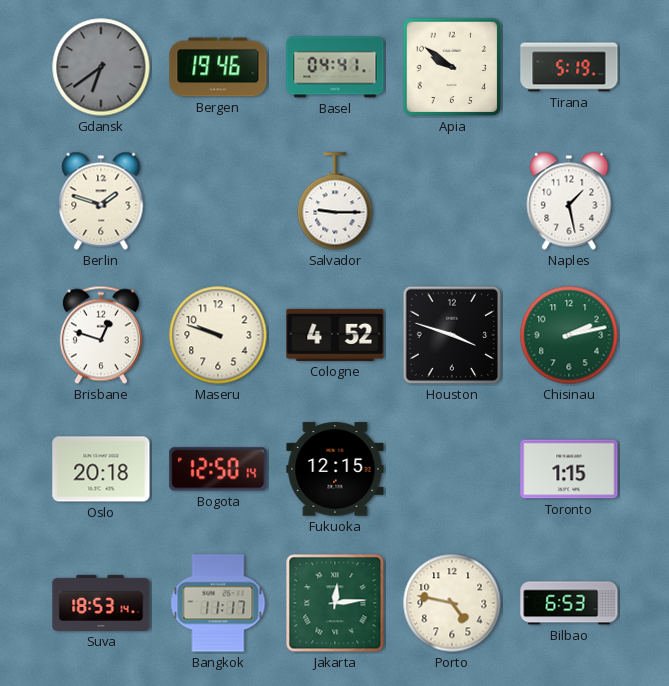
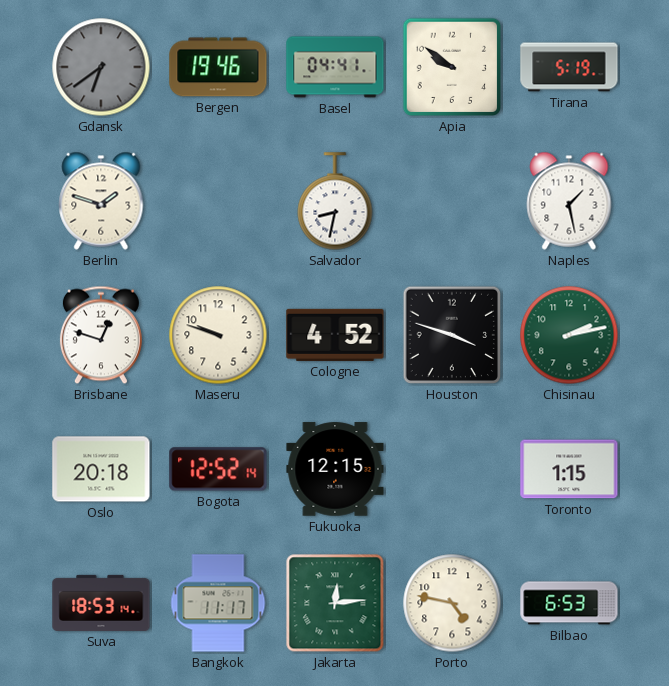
Salvador: 9:15 -> 8:32
Bogota: 12:50 -> 12:52
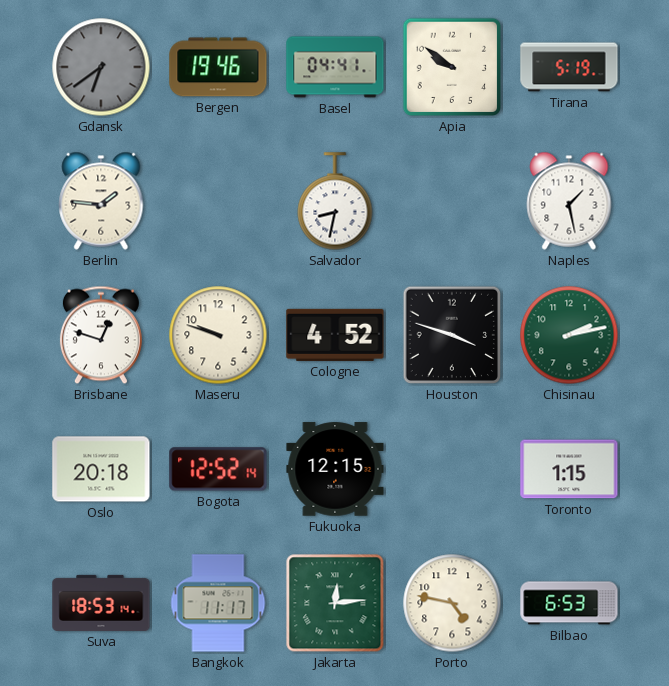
Berlin: 1:48 -> 1:46
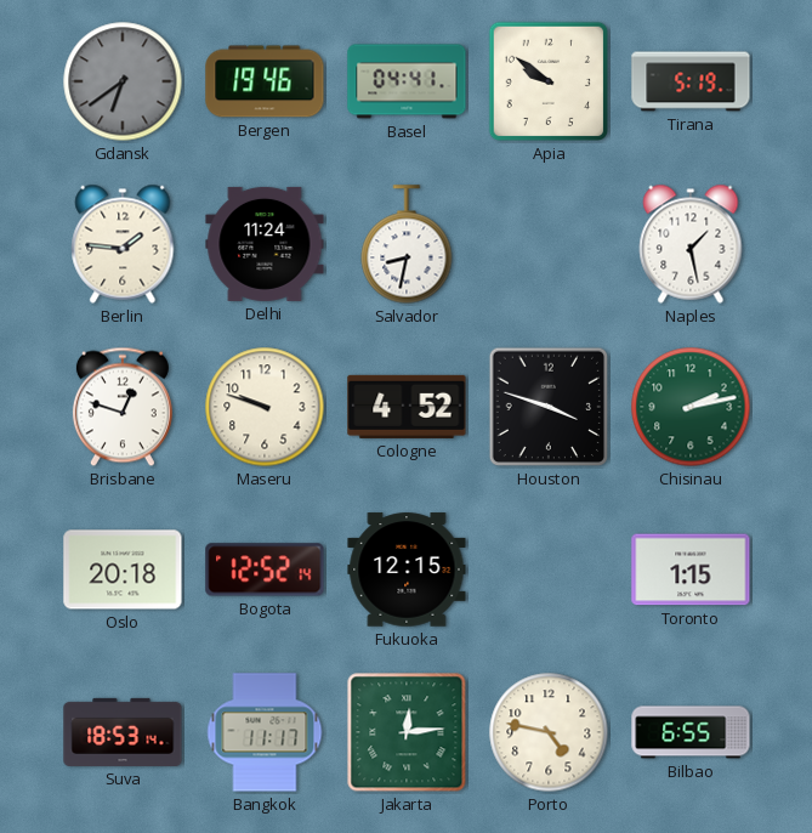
Delhi: none -> 11:24
Bilbao: 6:53 -> 6:55
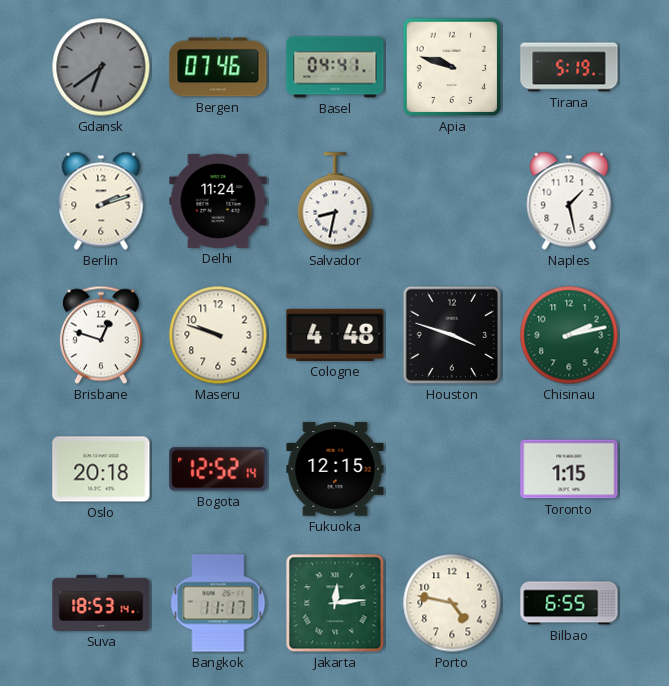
Bergen: 19:46 -> 07:46
Apia: 9:51 -> 9:48
Berlin: 1:46 -> 2:12
Cologne: 4:52 -> 4:48
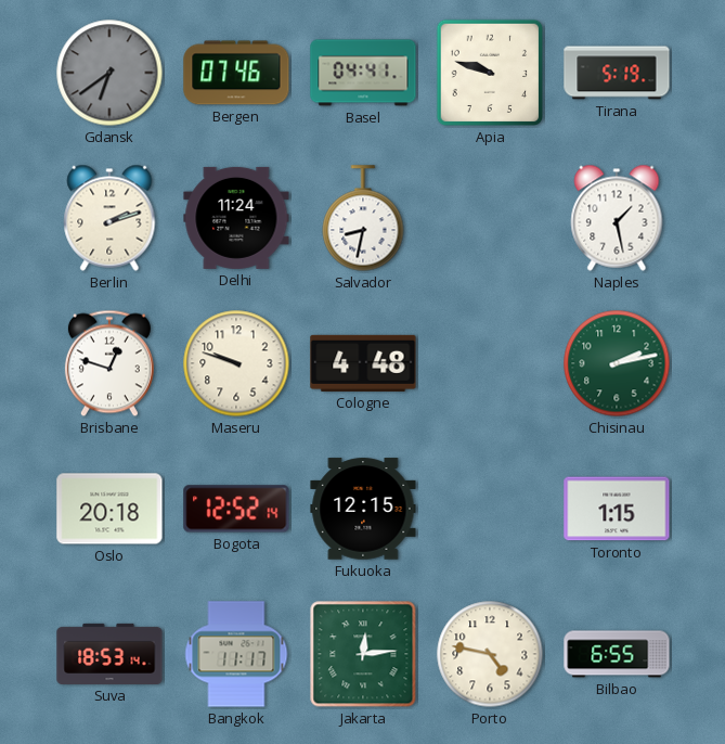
Houston: 3:48 -> none
